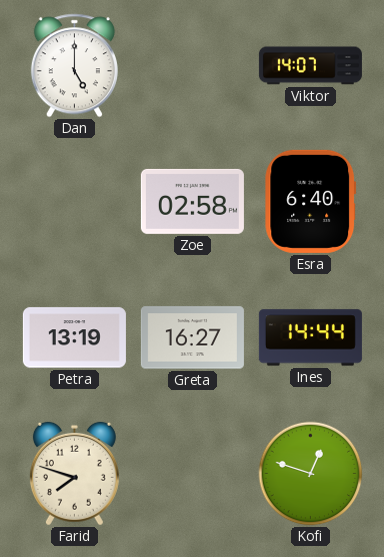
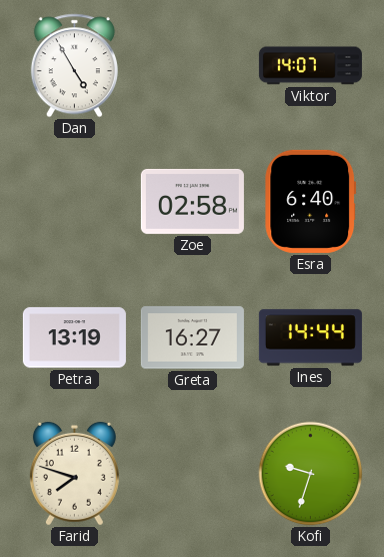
Dan: 5:00 -> 4:55
Kofi: 12:48 -> 9:33
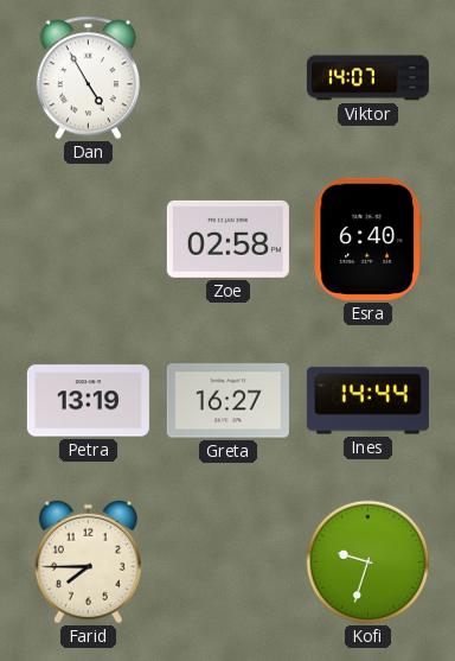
Farid: 7:48 -> 7:45
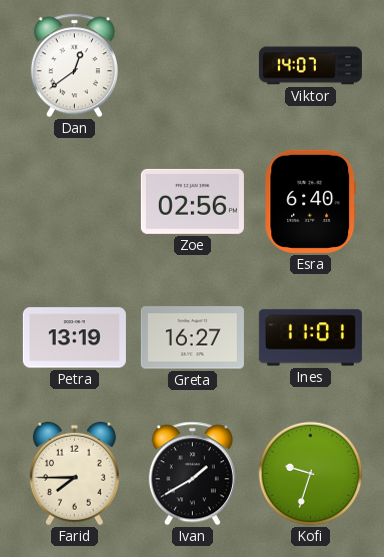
Dan: 4:55 -> 12:39
Zoe: 02:58 -> 02:56
Ines: 14:44 -> 11:01
Ivan: none -> 1:40
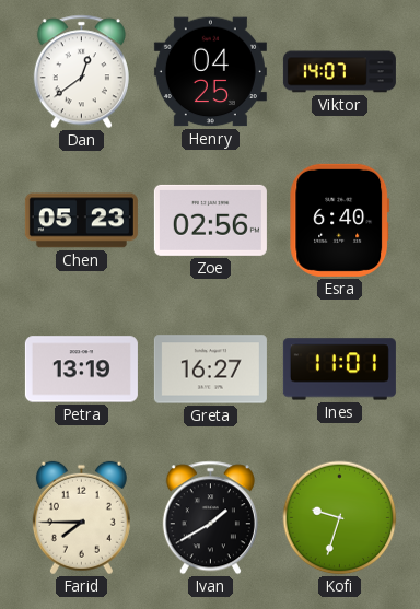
Henry: none -> 04:25
Chen: none -> 05:23
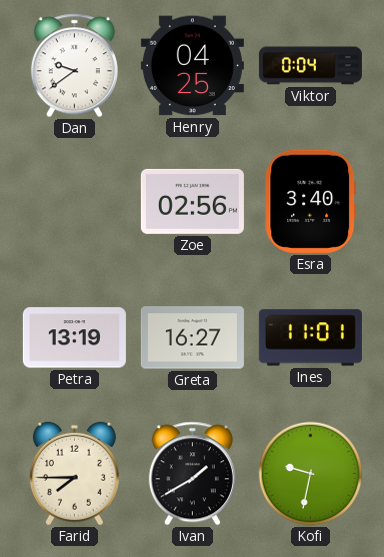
Dan: 12:39 -> 9:39
Viktor: 14:07 -> 0:04
Chen: 05:23 -> none
Esra: 6:40 -> 3:40
Kofi: 9:33 -> 9:32
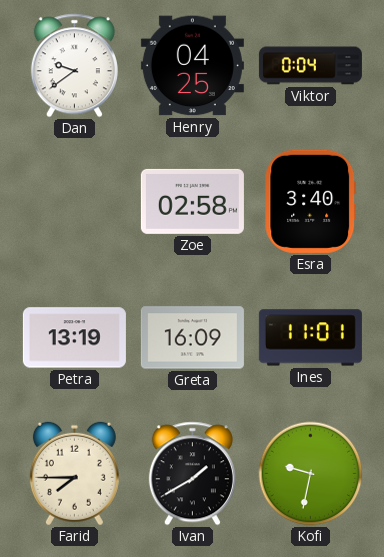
Zoe: 02:56 -> 02:58
Greta: 16:27 -> 16:09
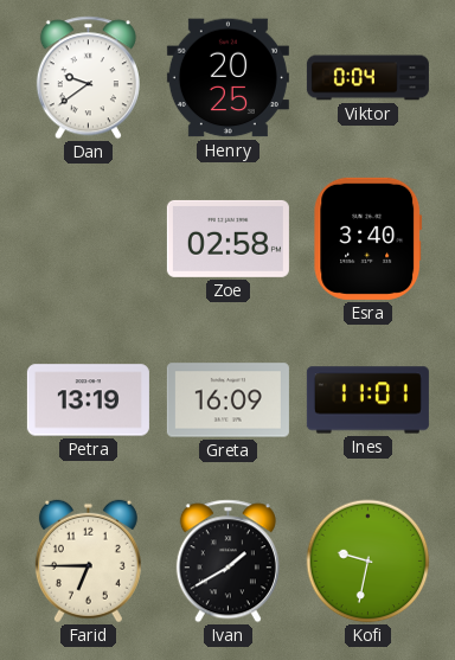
Henry: 04:25 -> 20:25
Farid: 7:45 -> 6:45
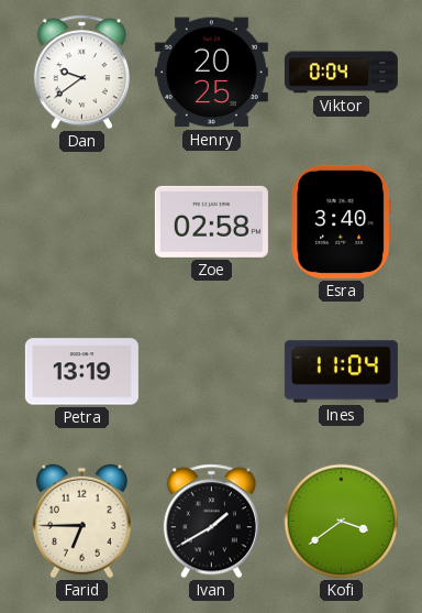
Greta: 16:09 -> none
Ines: 11:01 -> 11:04
Kofi: 9:32 -> 3:39
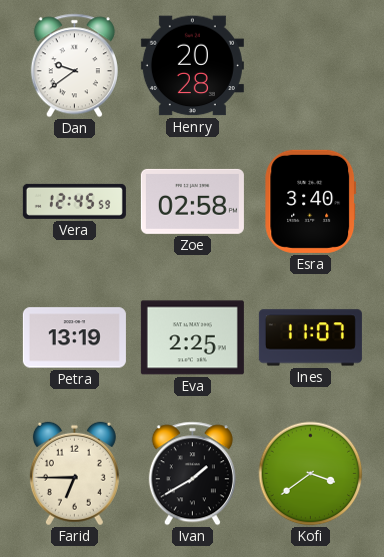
Henry: 20:25 -> 20:28
Viktor: 0:04 -> none
Vera: none -> 12:45
Eva: none -> 2:25
Ines: 11:04 -> 11:07
